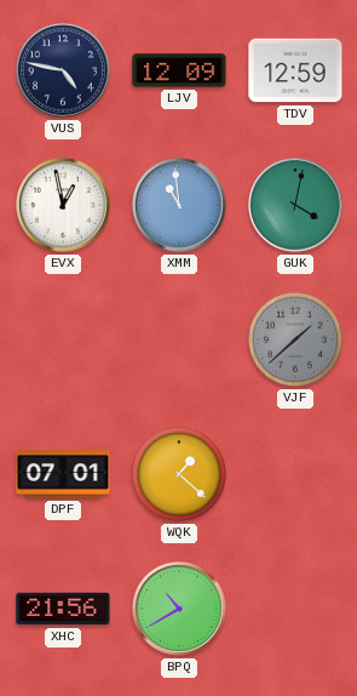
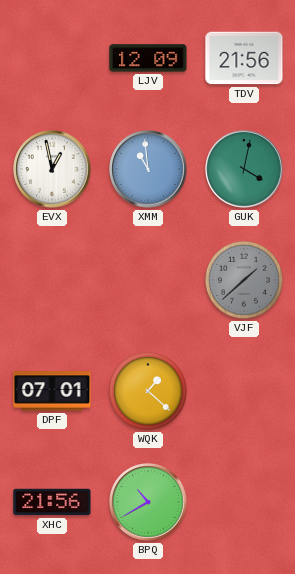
VUS: 4:47 -> none
TDV: 12:59 -> 21:56
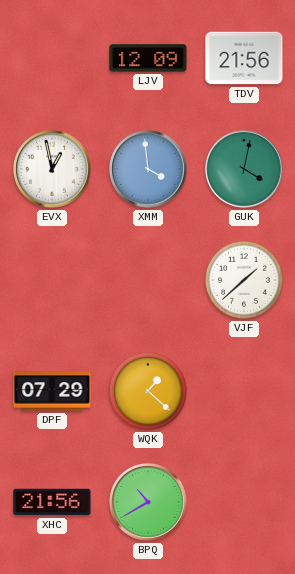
XMM: 10:59 -> 3:59
VJF dial: grey -> white
DPF: 07:01 -> 07:29
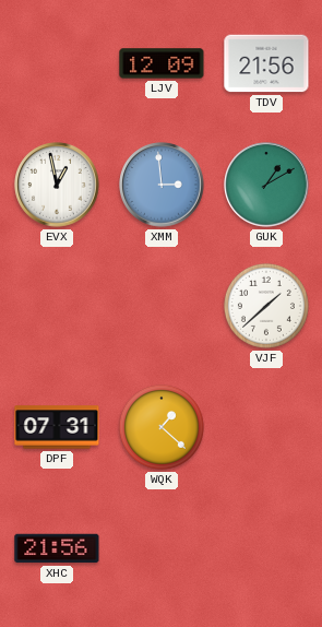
XMM: 3:59 -> 2:59
GUK: 4:02 -> 1:10
DPF: 07:29 -> 07:31
BPQ: 10:40 -> none
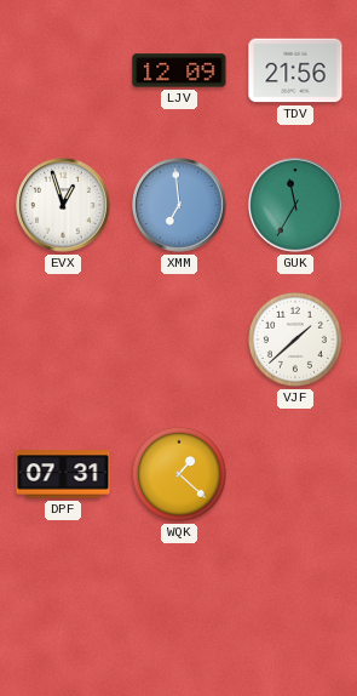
EVX: 12:58 -> 12:57
XMM: 2:59 -> 6:59
GUK: 1:10 -> 11:35
XHC: 21:56 -> none
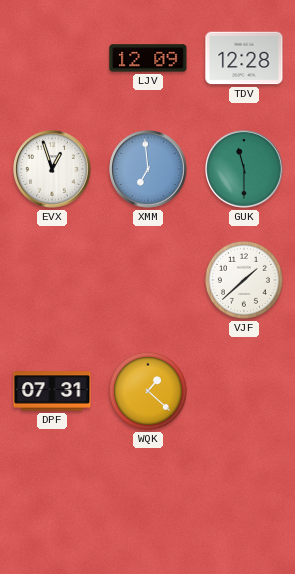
TDV: 21:56 -> 12:28
GUK: 11:35 -> 11:30
